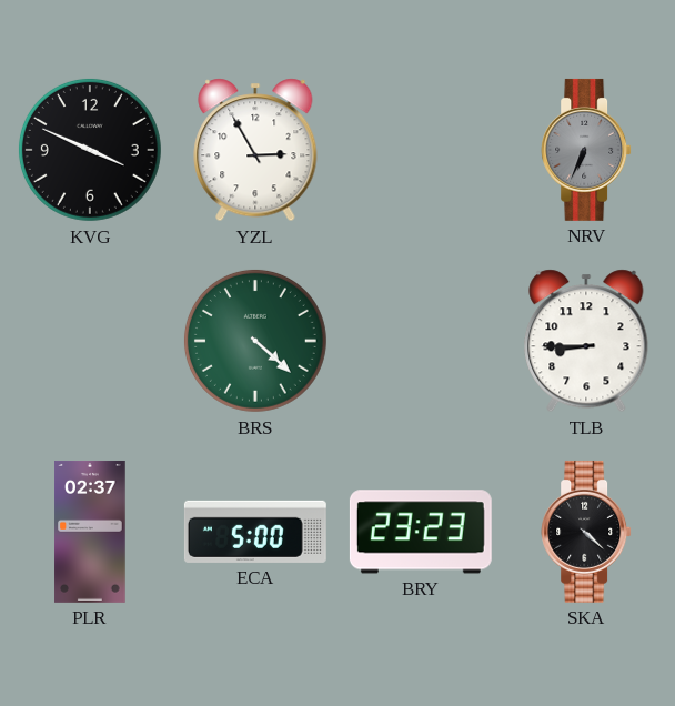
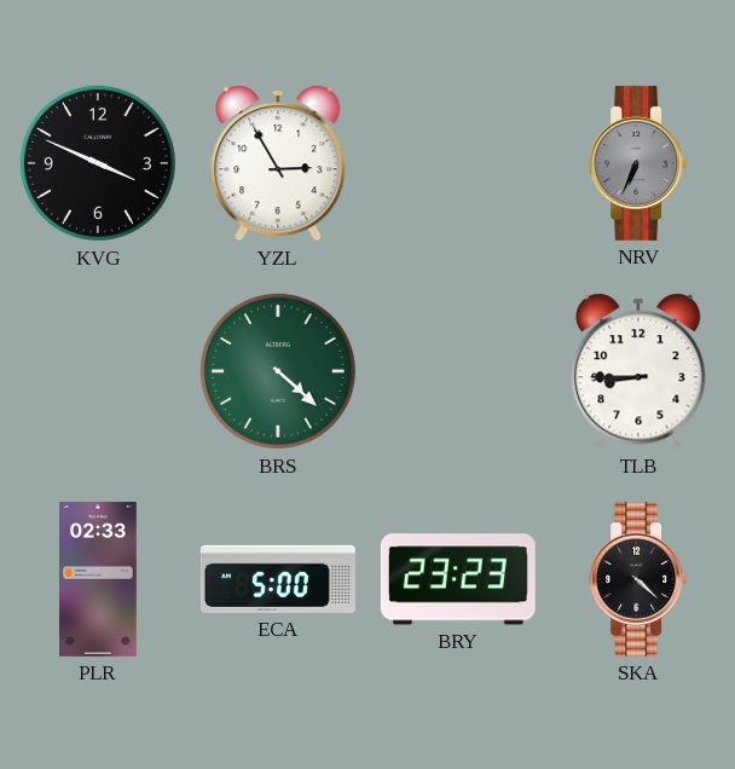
PLR: 02:37 -> 02:33
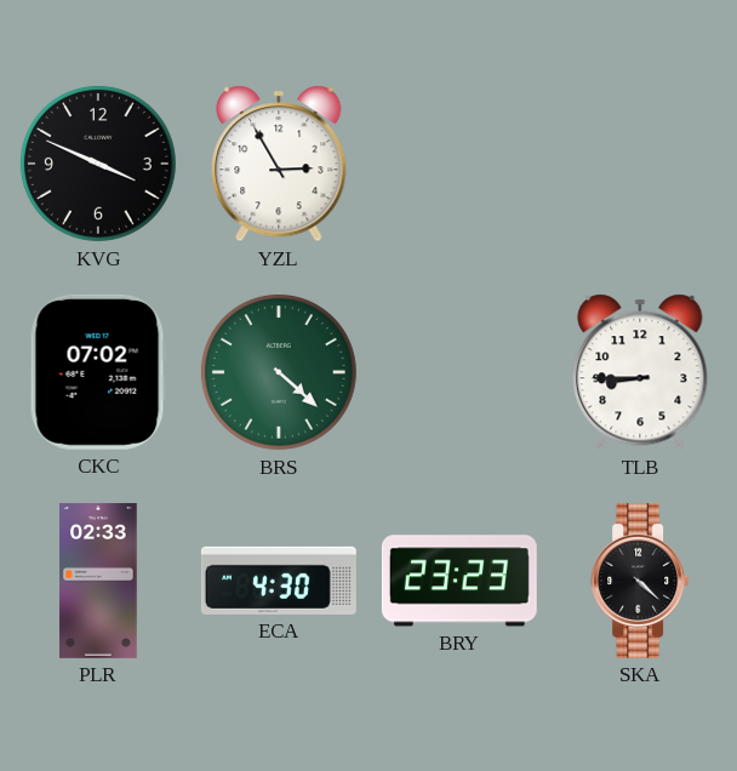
NRV: 6:34 -> none
CKC: none -> 07:02
ECA: 5:00 -> 4:30
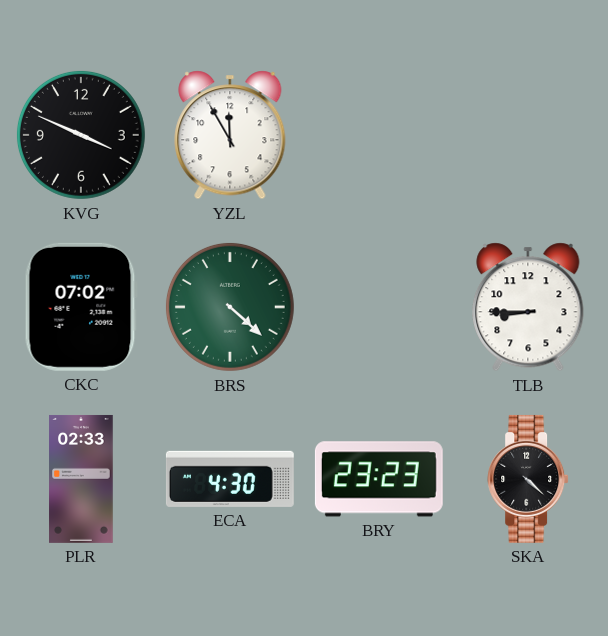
YZL: 2:55 -> 11:55
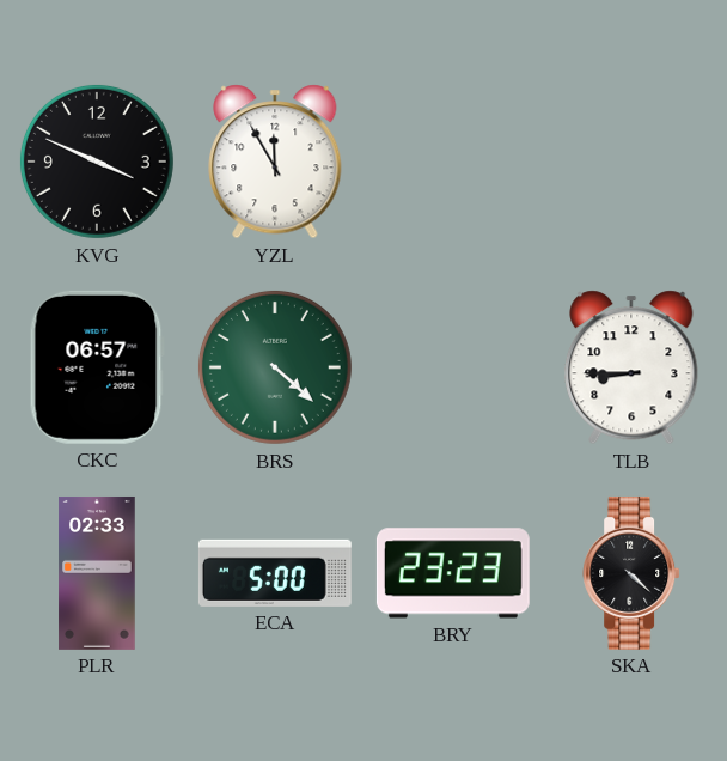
CKC: 07:02 -> 06:57
ECA: 4:30 -> 5:00
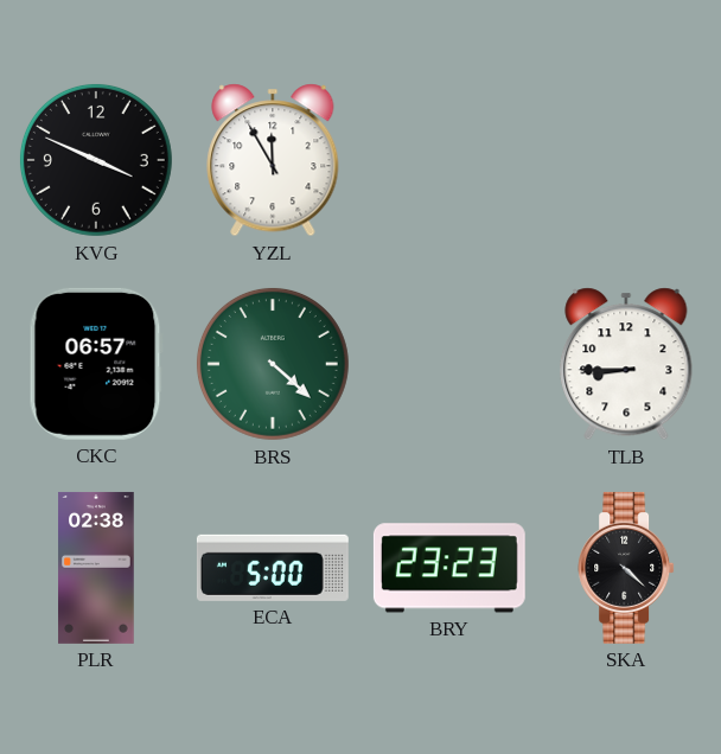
PLR: 02:33 -> 02:38
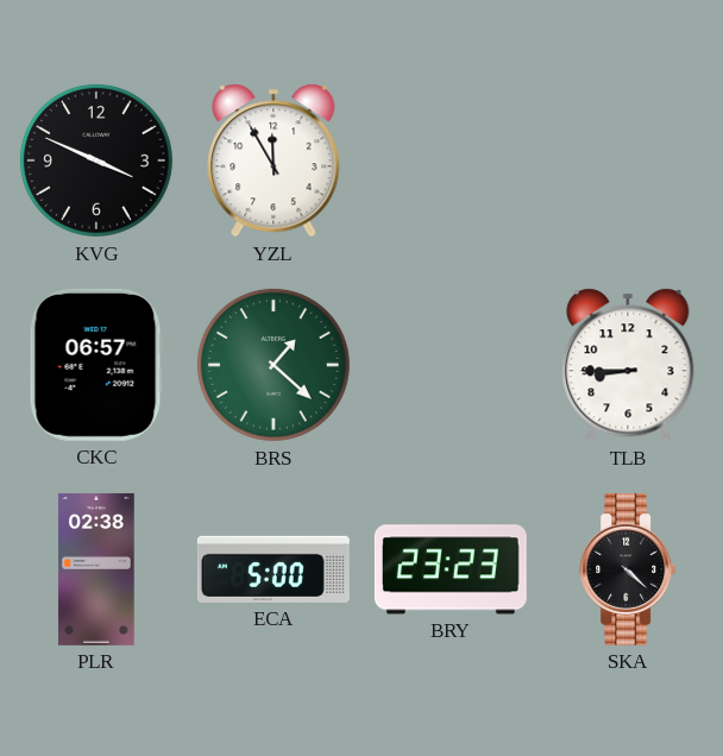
BRS: 4:22 -> 1:22
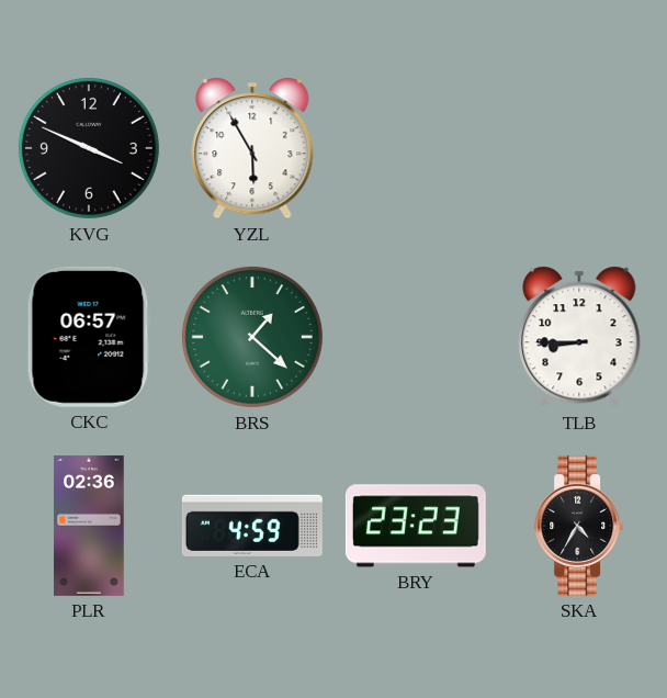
YZL: 11:55 -> 5:55
PLR: 02:38 -> 02:36
ECA: 5:00 -> 4:59
SKA: 4:22 -> 4:35
